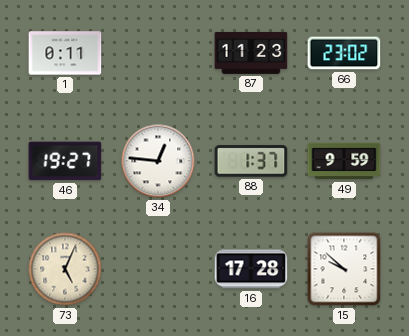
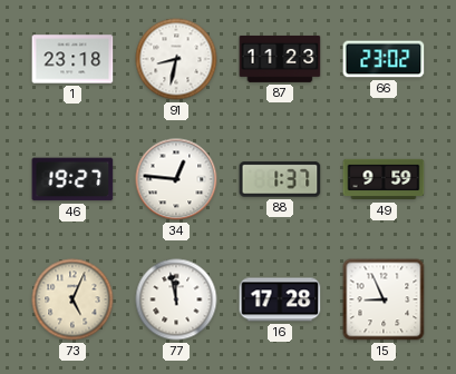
1: 0:11 -> 23:18
91: none -> 8:32
77: none -> 11:58
15: 9:52 -> 8:56
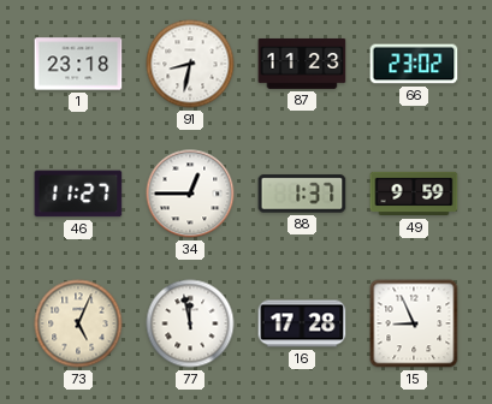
46: 19:27 -> 11:27
34: 12:46 -> 12:45
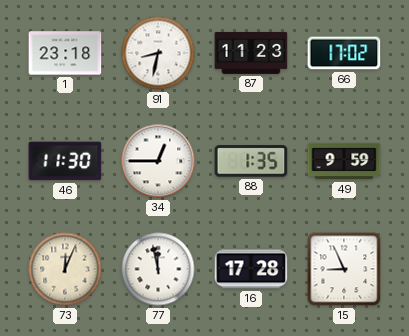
66: 23:02 -> 17:02
46: 11:27 -> 11:30
88: 1:37 -> 1:35
73: 5:04 -> 12:04
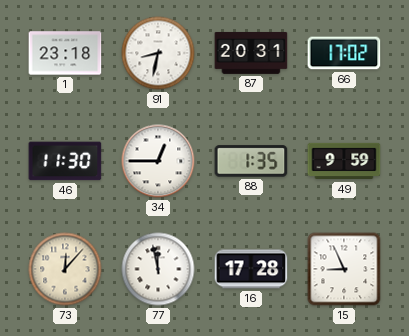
87: 11:23 -> 20:31
73: 12:04 -> 12:07
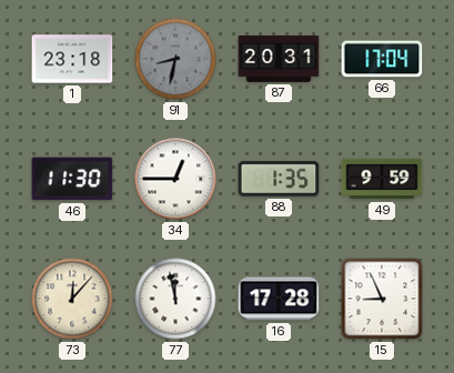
91 dial: white -> grey
66: 17:02 -> 17:04
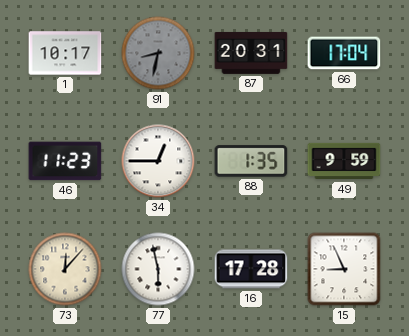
1: 23:18 -> 10:17
46: 11:30 -> 11:23
77: 11:58 -> 5:58
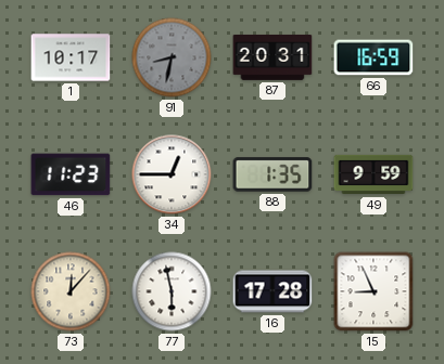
66: 17:04 -> 16:59
